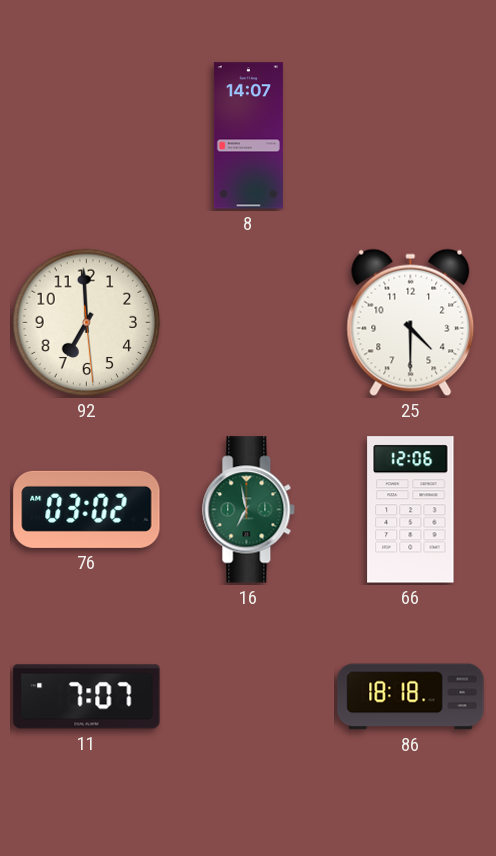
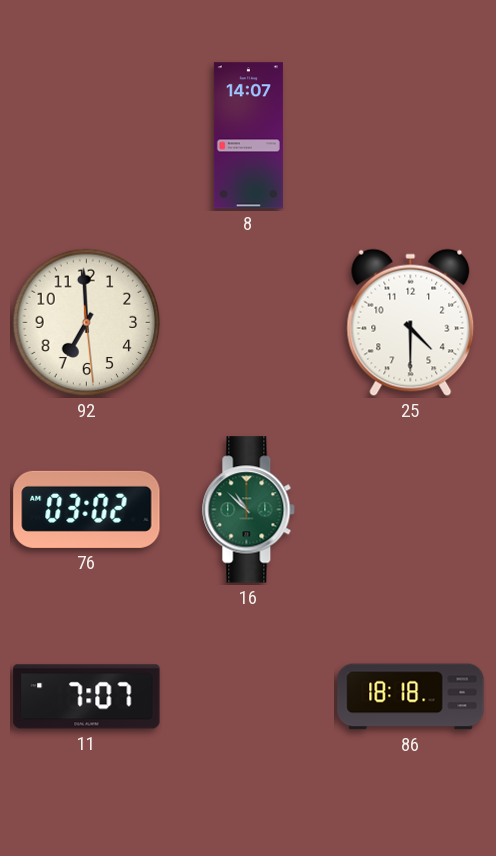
16: 6:58 -> 10:52
66: 12:06 -> none
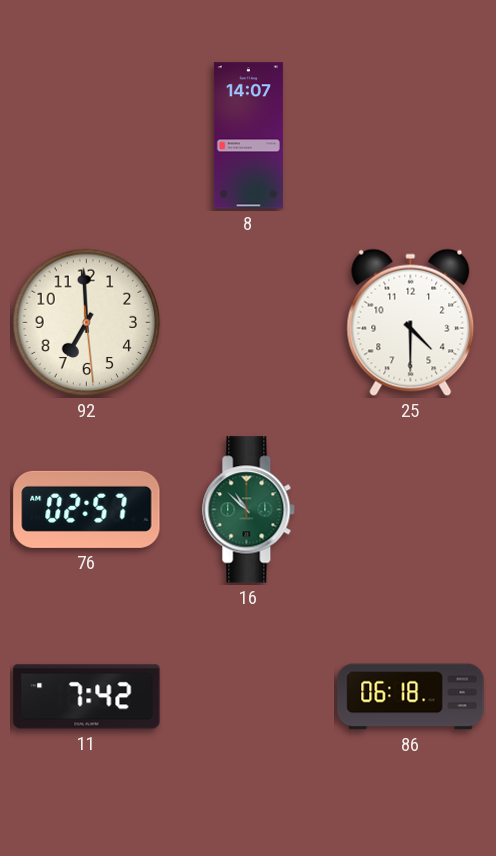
76: 03:02 -> 02:57
11: 7:07 -> 7:42
86: 18:18 -> 06:18
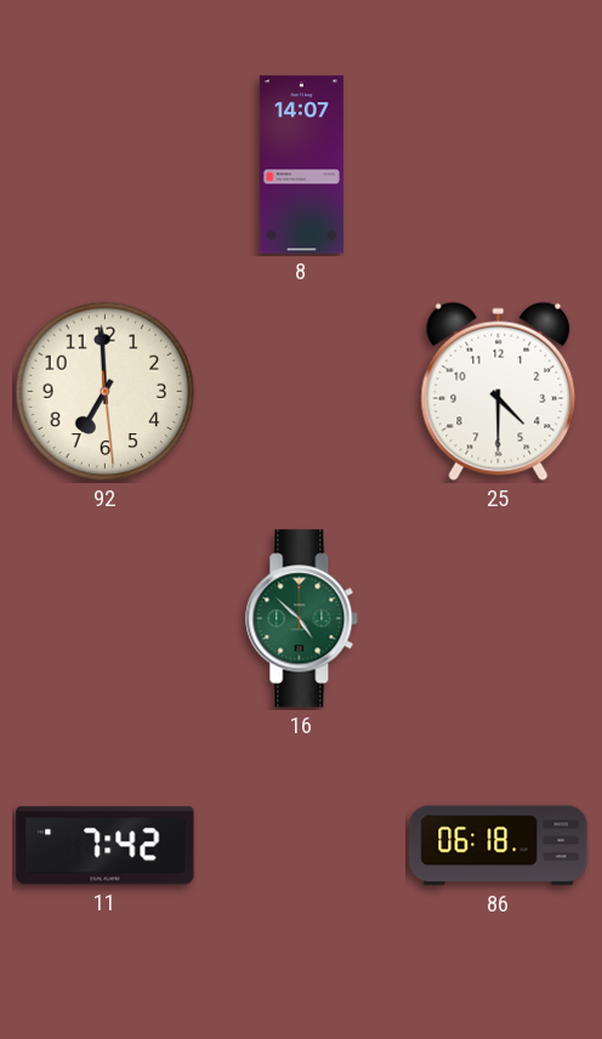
76: 02:57 -> none
16: 10:52 -> 4:52
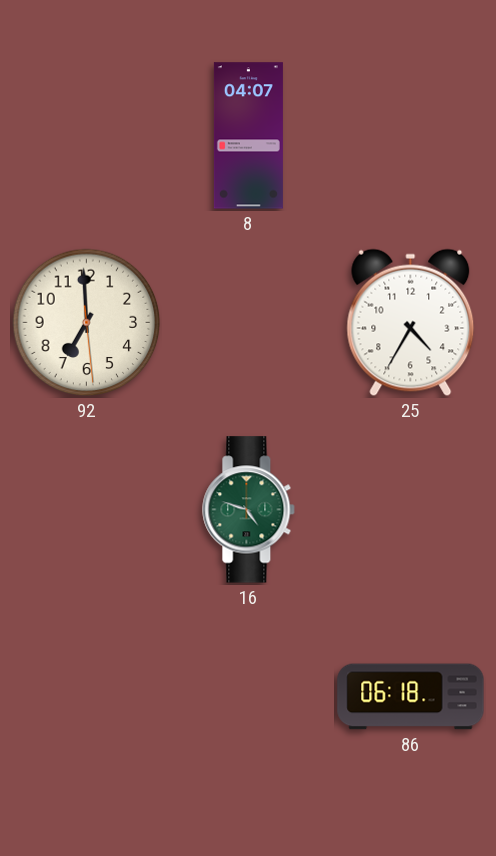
8: 14:07 -> 04:07
25: 4:30 -> 4:35
16: 4:52 -> 4:48
11: 7:42 -> none
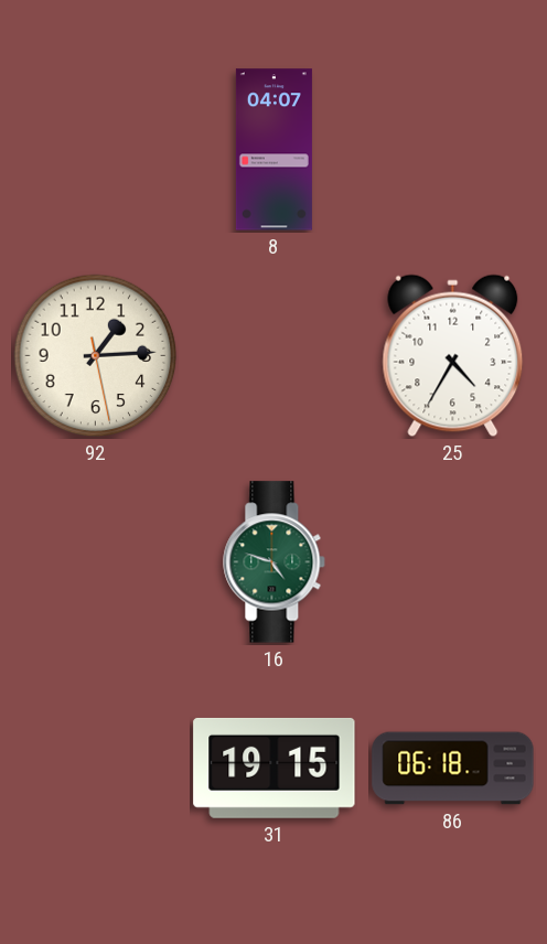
92: 6:59 -> 1:14
31: none -> 19:15
